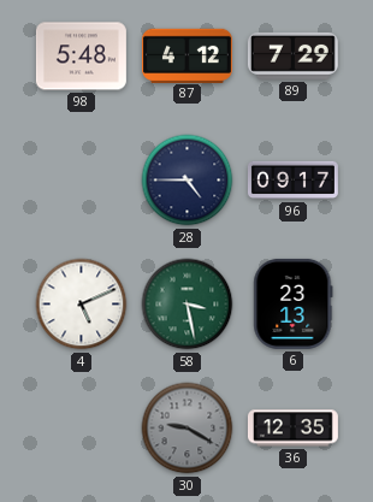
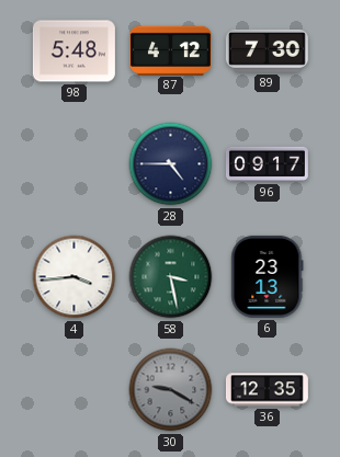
89: 7:29 -> 7:30
4: 5:11 -> 3:44
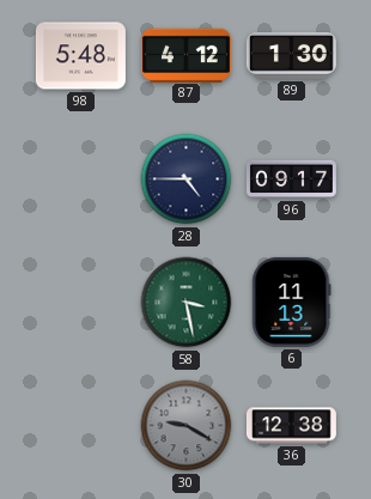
89: 7:30 -> 1:30
4: 3:44 -> none
6: 23:13 -> 11:13
36: 12:35 -> 12:38
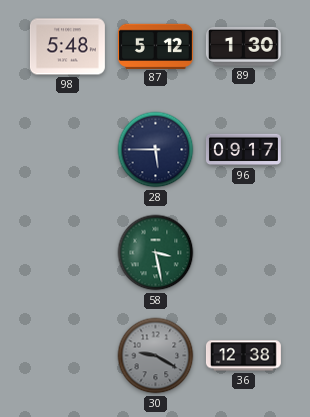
87: 4:12 -> 5:12
28: 4:45 -> 5:45
6: 11:13 -> none
